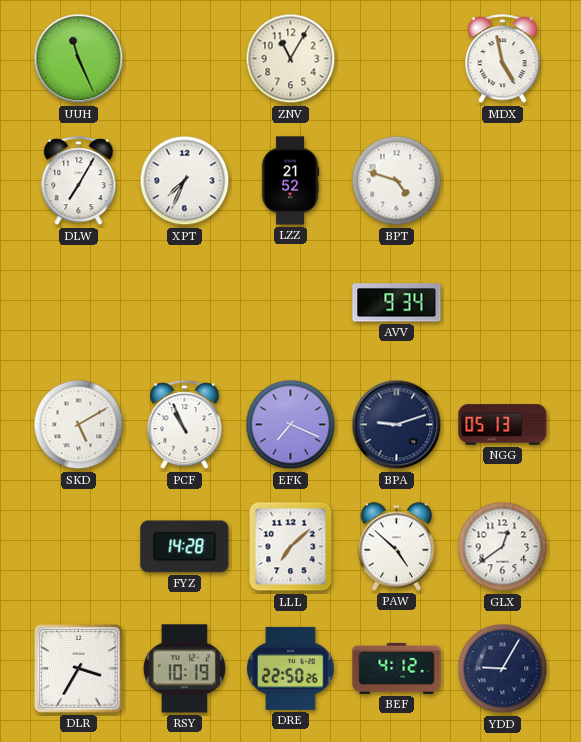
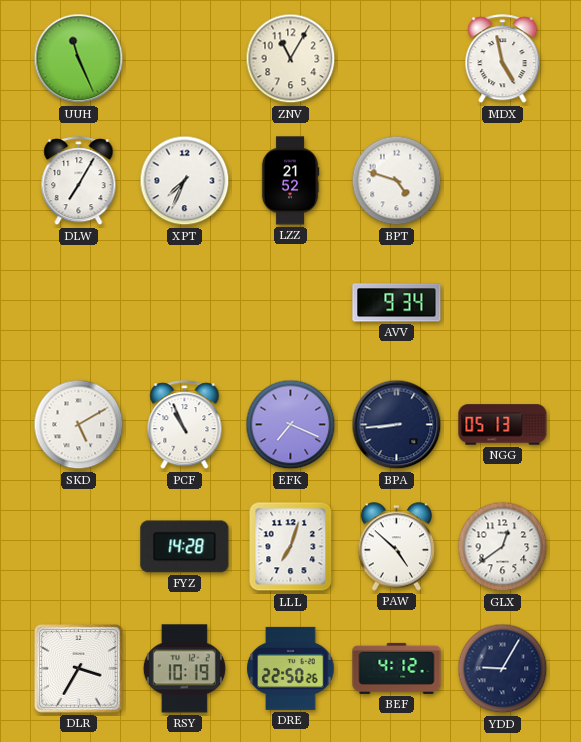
BPA: 9:12 -> 8:44
LLL: 7:08 -> 7:03
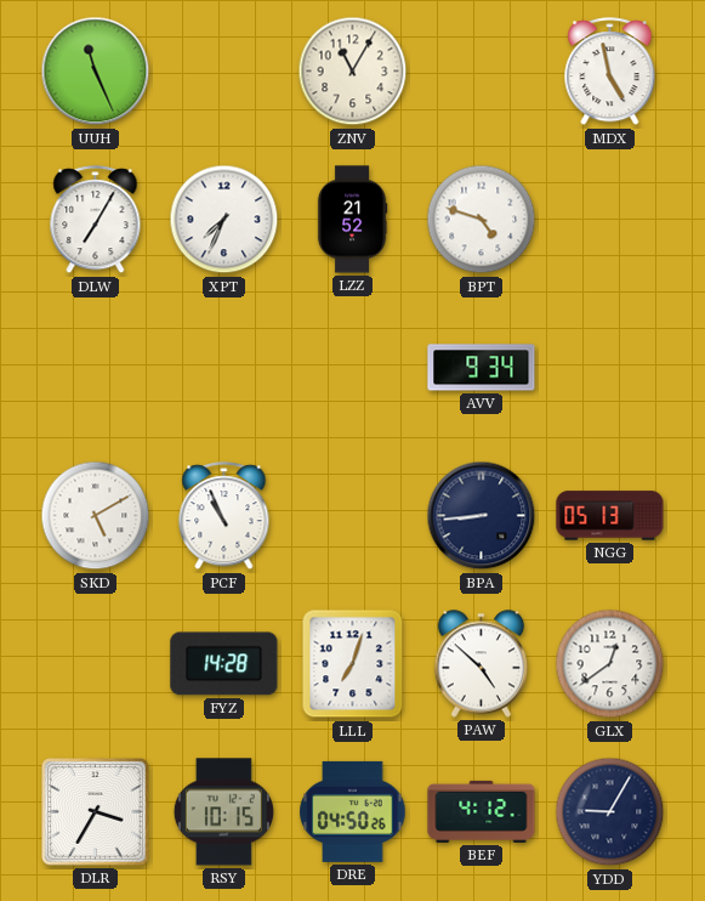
EFK: 7:19 -> none
RSY: 10:19 -> 10:15
DRE: 22:50 -> 04:50
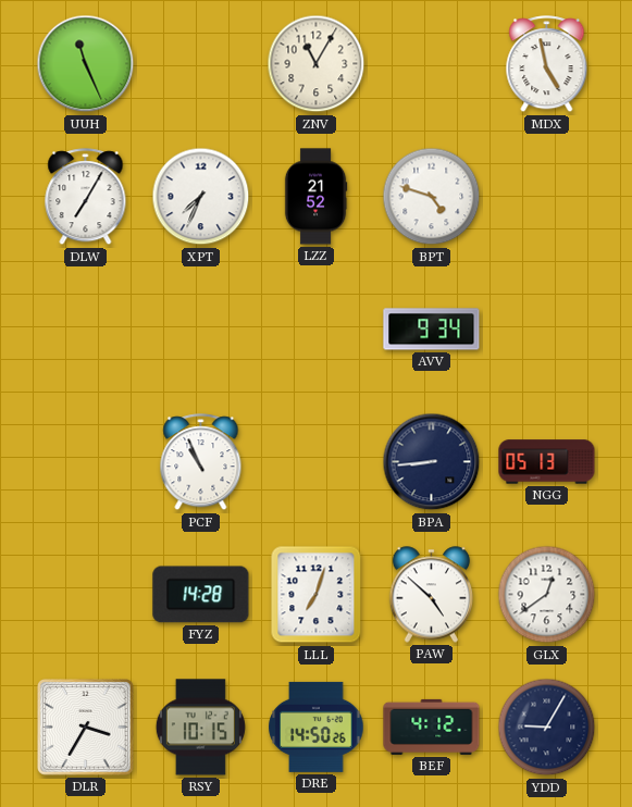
SKD: 5:10 -> none
DRE: 04:50 -> 14:50
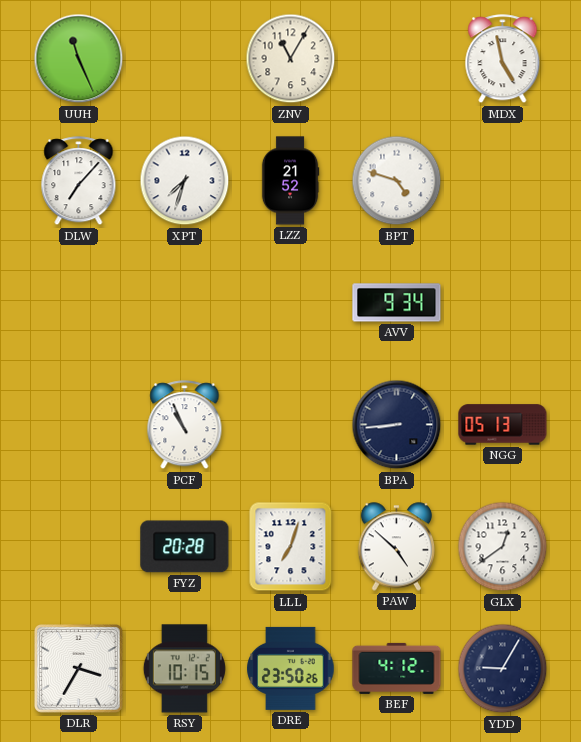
DLW: 7:05 -> 7:07
XPT: 7:34 -> 7:33
FYZ: 14:28 -> 20:28
DRE: 14:50 -> 23:50
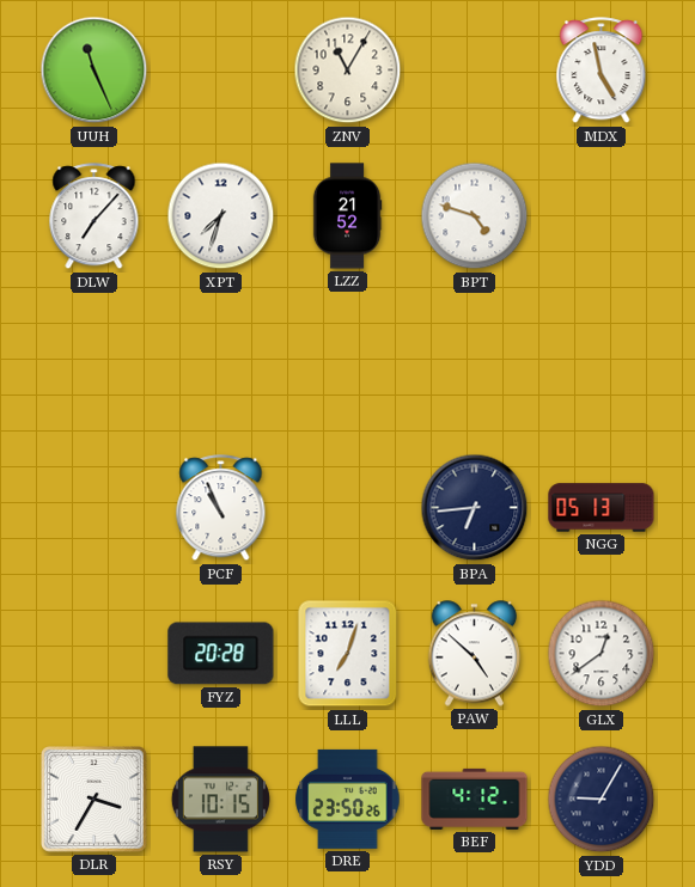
AVV: 9:34 -> none
BPA: 8:44 -> 6:44
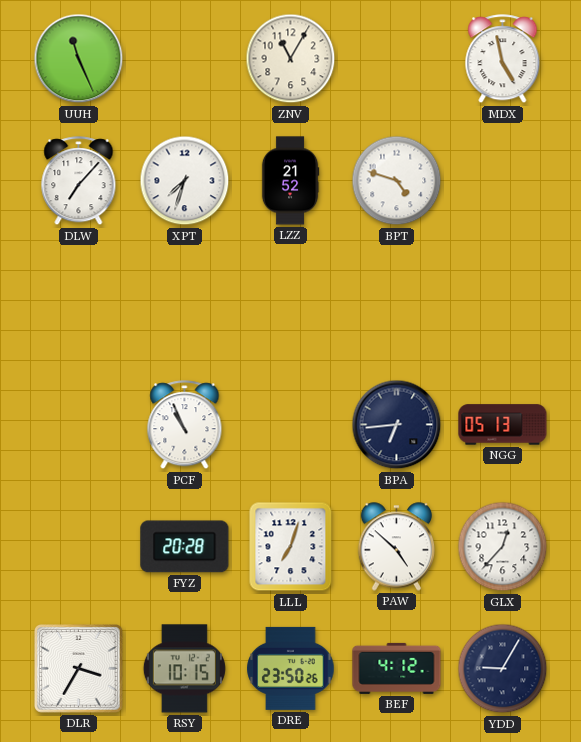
GLX: 12:39 -> 12:37
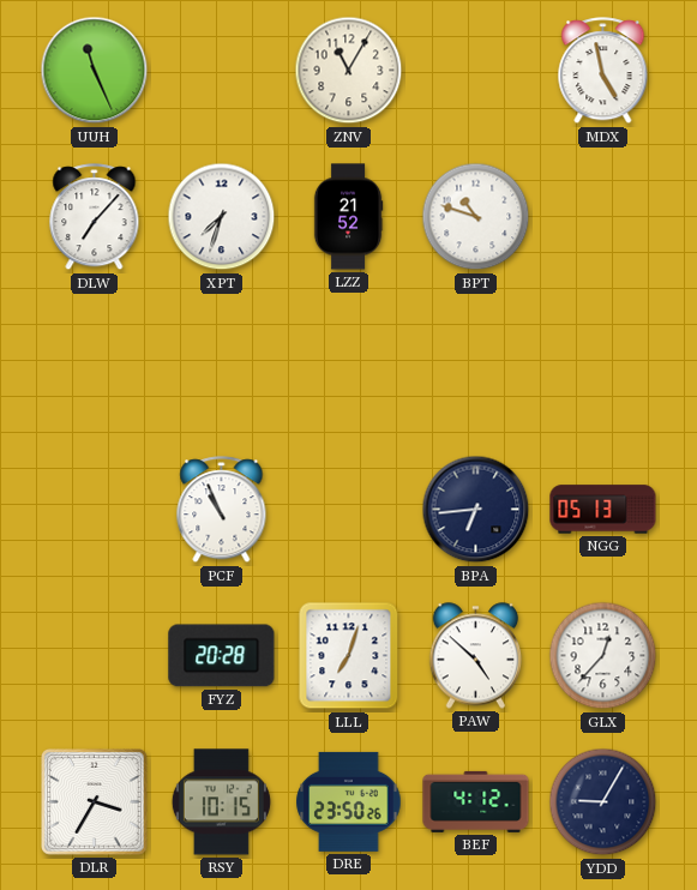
BPT: 4:48 -> 10:48
